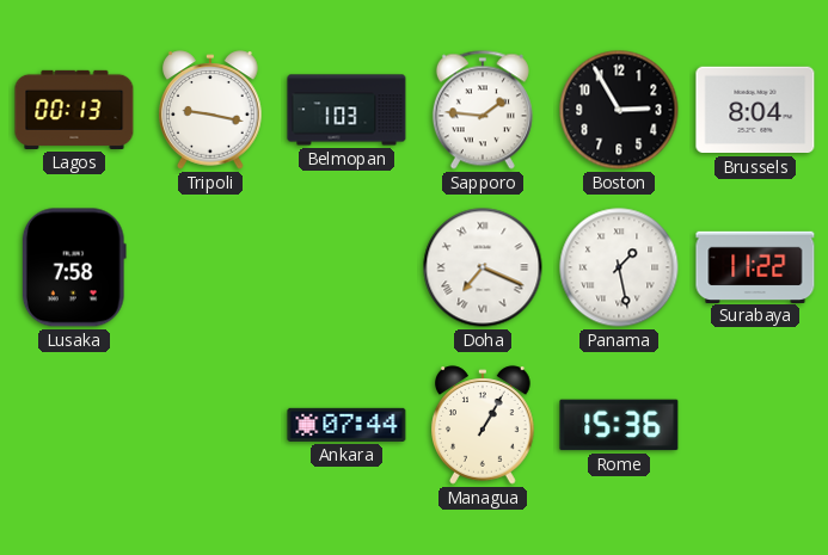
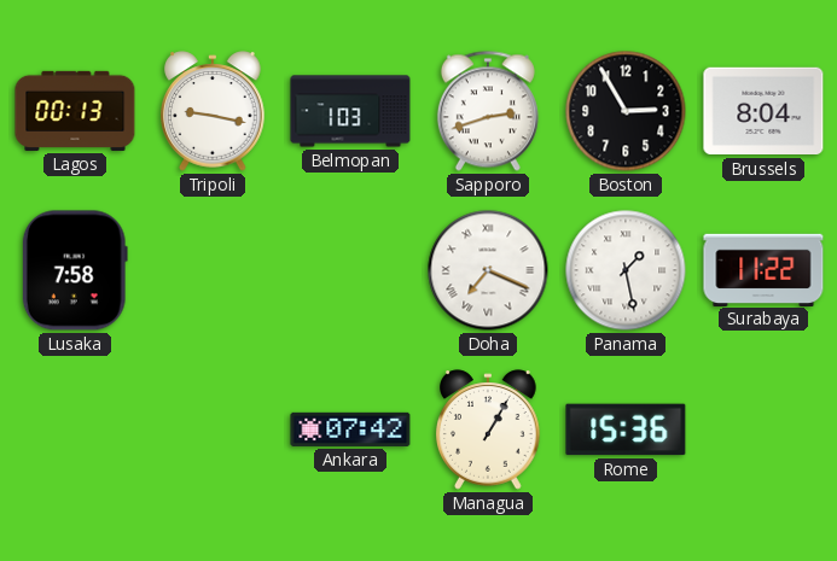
Sapporo: 1:46 -> 2:42
Ankara: 07:44 -> 07:42
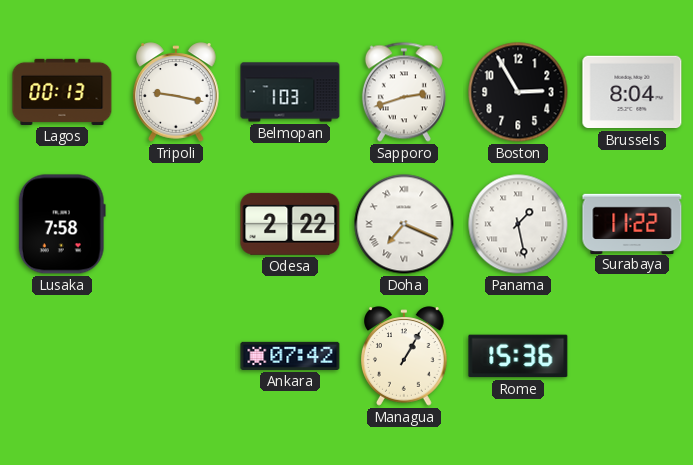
Odesa: none -> 2:22
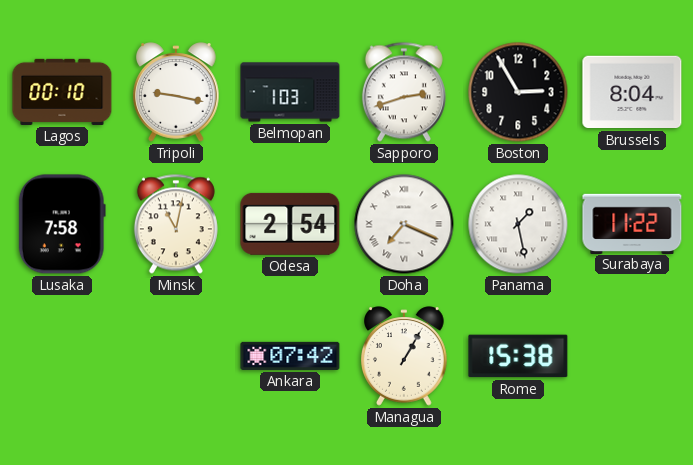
Lagos: 00:13 -> 00:10
Minsk: none -> 11:02
Odesa: 2:22 -> 2:54
Rome: 15:36 -> 15:38
